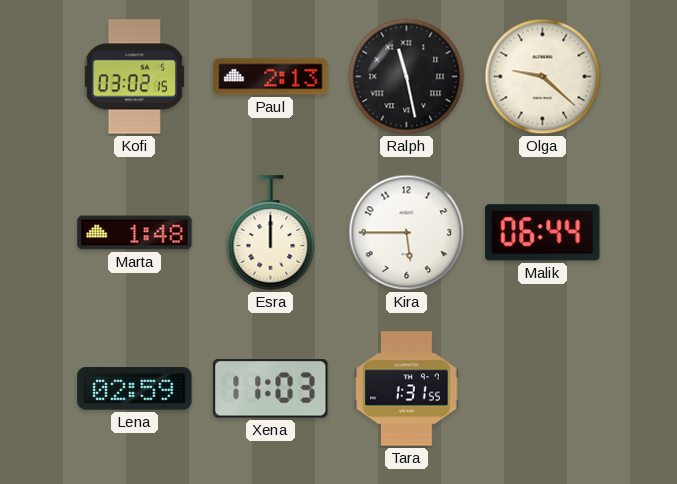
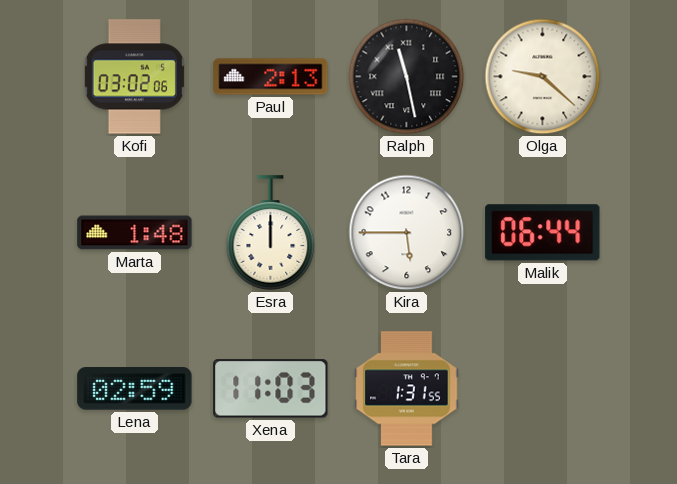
Kofi: 03:02:15 -> 03:02:06
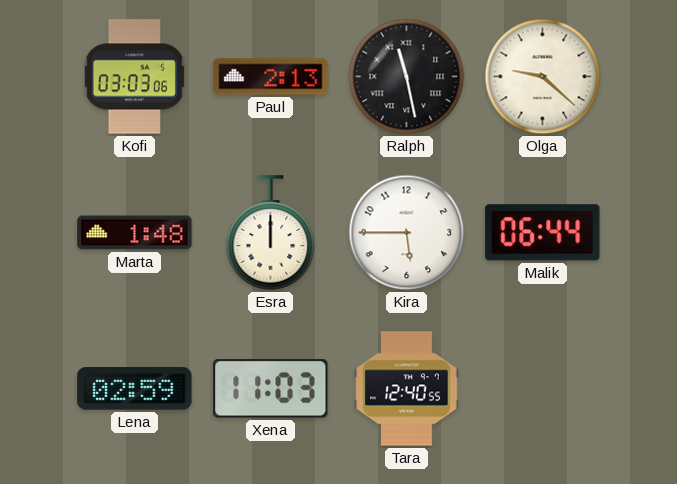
Kofi: 03:02 -> 03:03
Tara: 1:31 -> 12:40
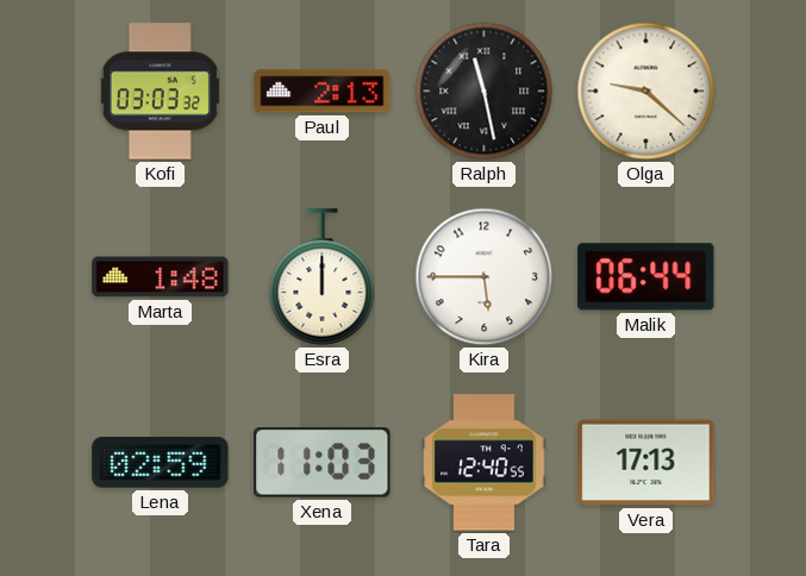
Kofi: 03:03:06 -> 03:03:32
Vera: none -> 17:13
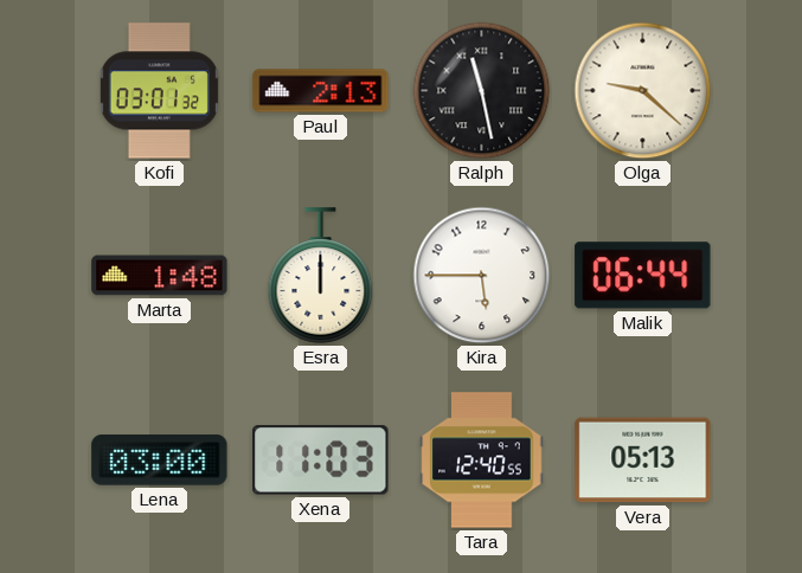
Kofi: 03:03 -> 03:01
Lena: 02:59 -> 03:00
Vera: 17:13 -> 05:13
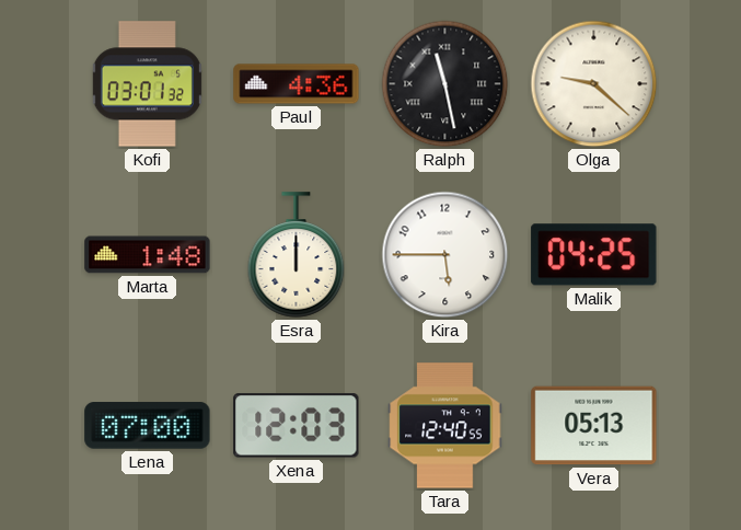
Paul: 2:13 -> 4:36
Malik: 06:44 -> 04:25
Lena: 03:00 -> 07:00
Xena: 11:03 -> 12:03
